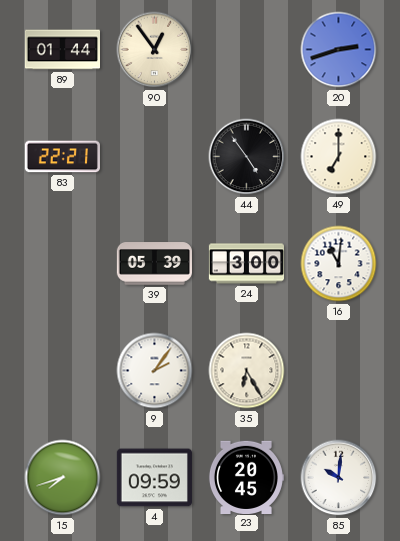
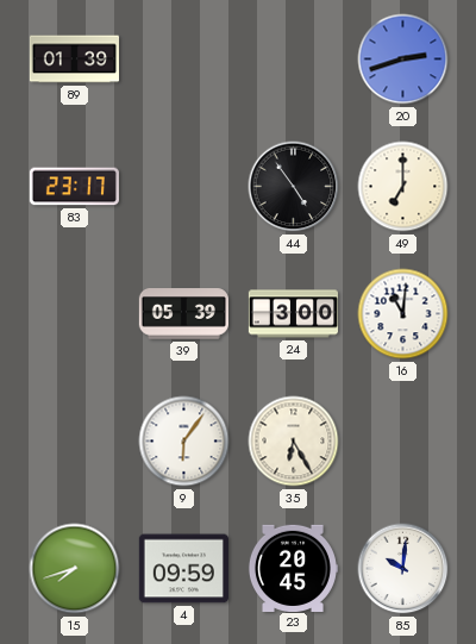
89: 01:44 -> 01:39
90: 12:54 -> none
83: 22:21 -> 23:17
9: 2:06 -> 6:06
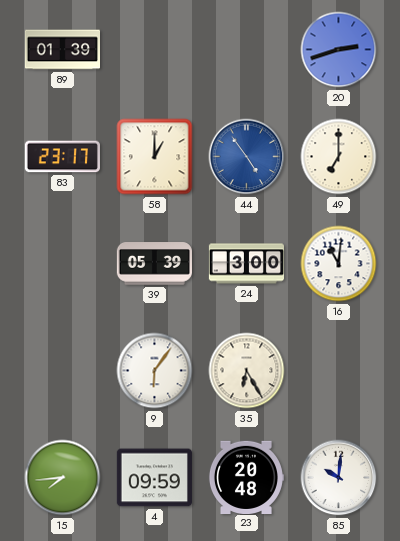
58: none -> 1:00
44 dial: black -> blue
15: 7:42 -> 7:44
23: 20:45 -> 20:48
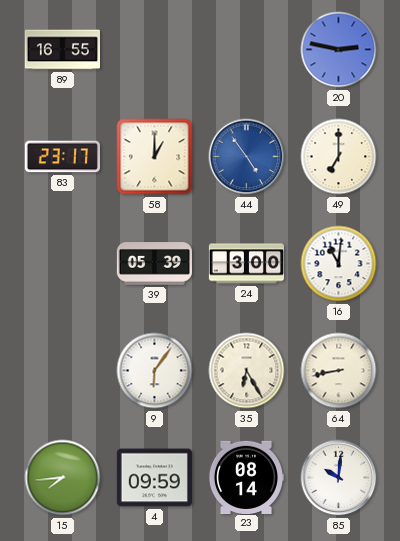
89: 01:39 -> 16:55
20: 2:42 -> 2:47
64: none -> 8:43
23: 20:48 -> 08:14
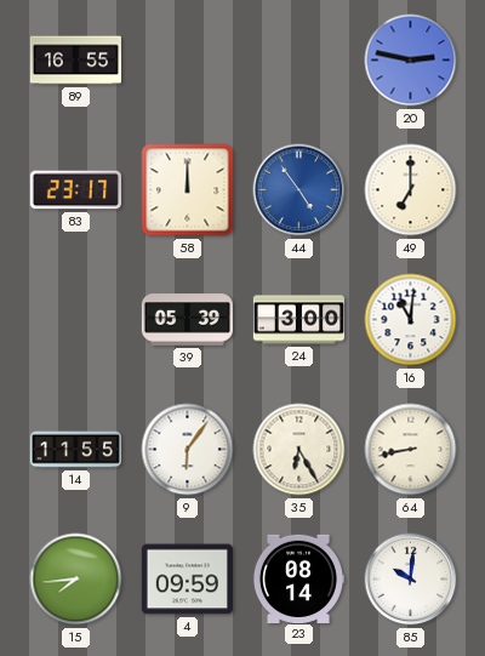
58: 1:00 -> 12:00
14: none -> 11:55
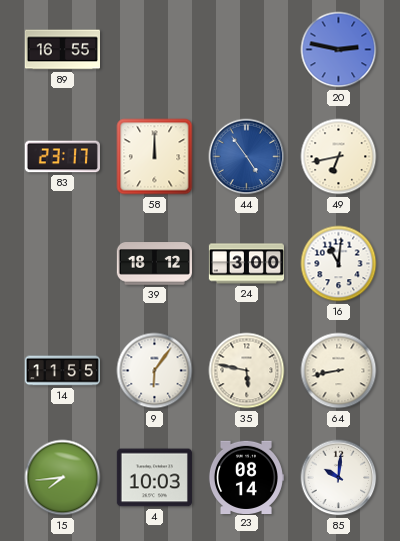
49: 7:00 -> 6:43
39: 05:39 -> 18:12
35: 6:25 -> 5:47
4: 09:59 -> 10:03
